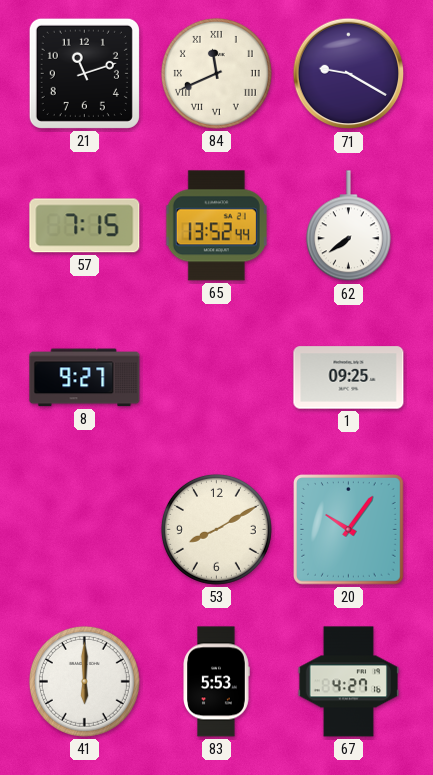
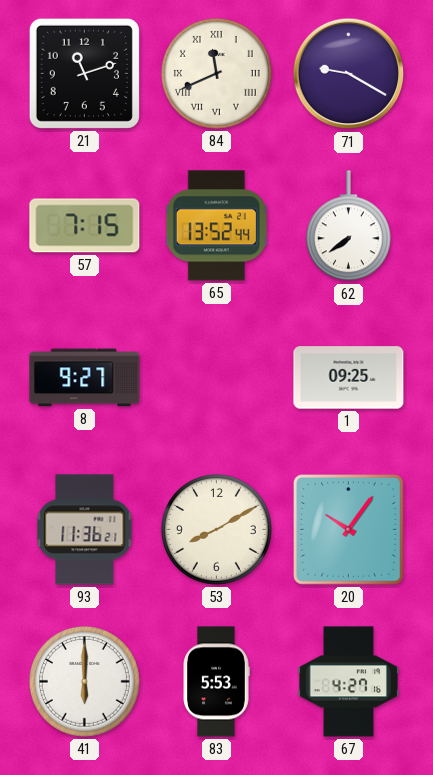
93: none -> 11:36
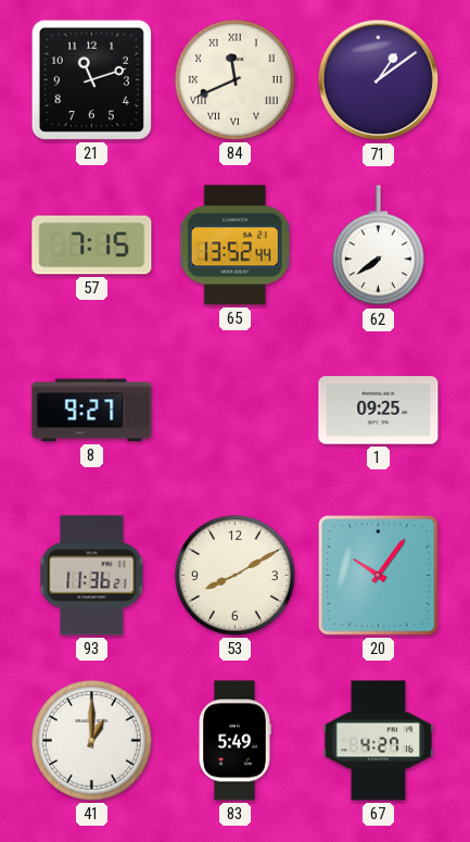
71: 9:20 -> 1:09
41: 6:00 -> 1:00
83: 5:53 -> 5:49
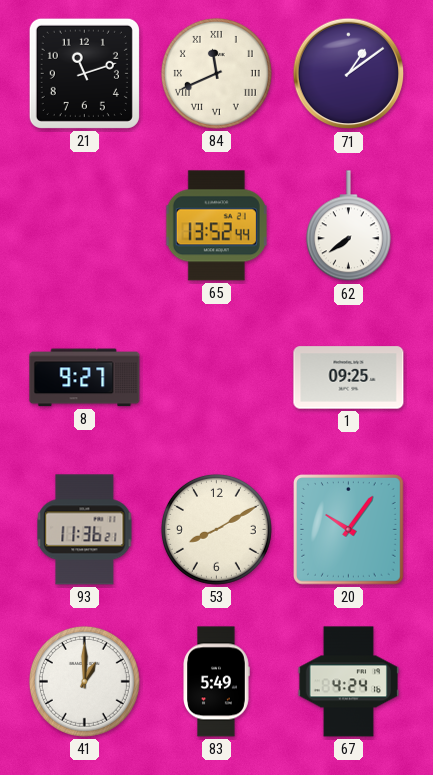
57: 7:15 -> none
67: 4:27 -> 4:24
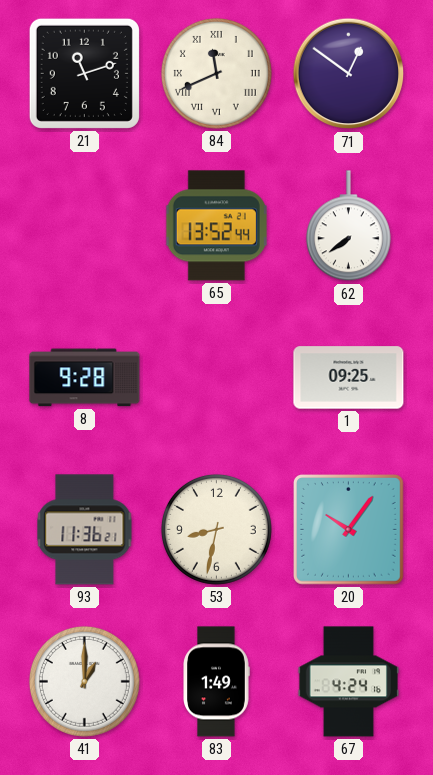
71: 1:09 -> 12:51
8: 9:27 -> 9:28
53: 8:10 -> 8:32
83: 5:49 -> 1:49
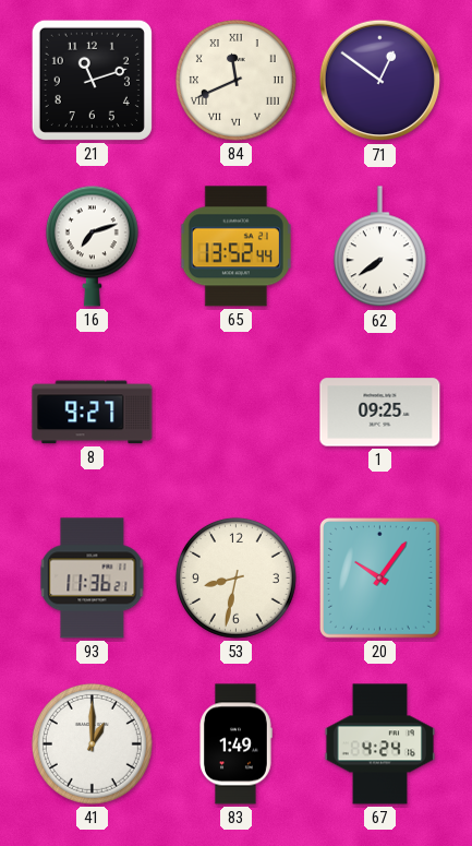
16: none -> 7:12
8: 9:28 -> 9:27
